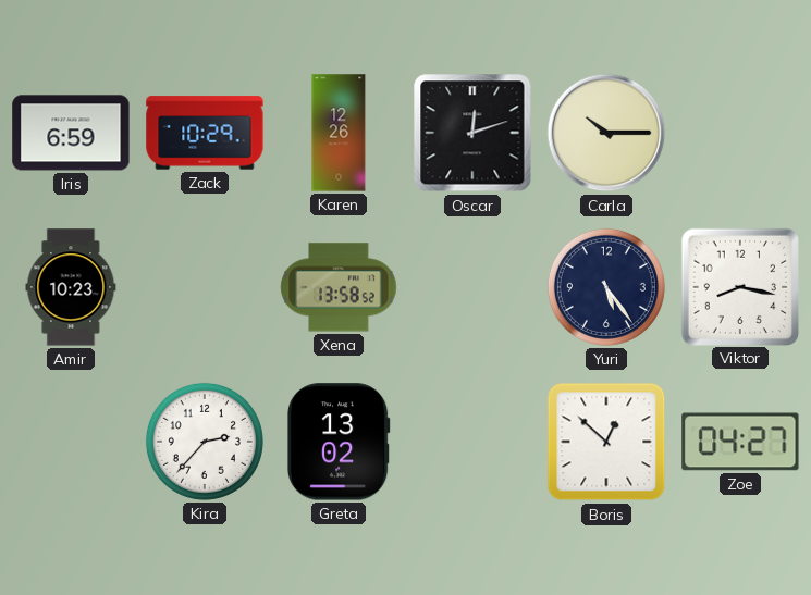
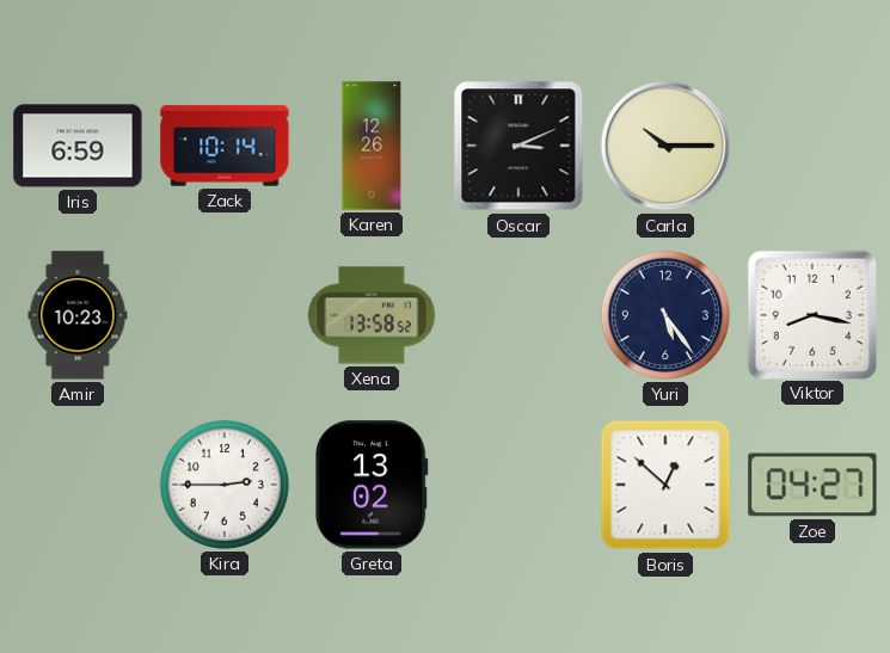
Zack: 10:29 -> 10:14
Oscar: 12:12 -> 3:11
Kira: 2:37 -> 2:45
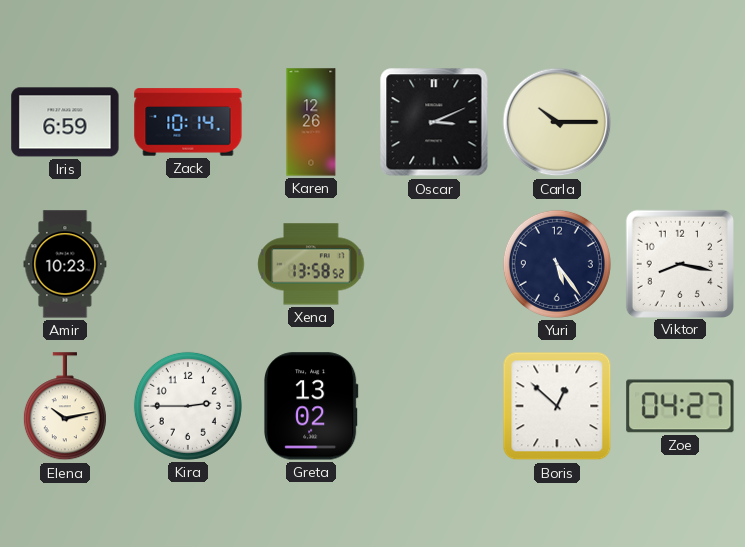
Elena: none -> 10:13
